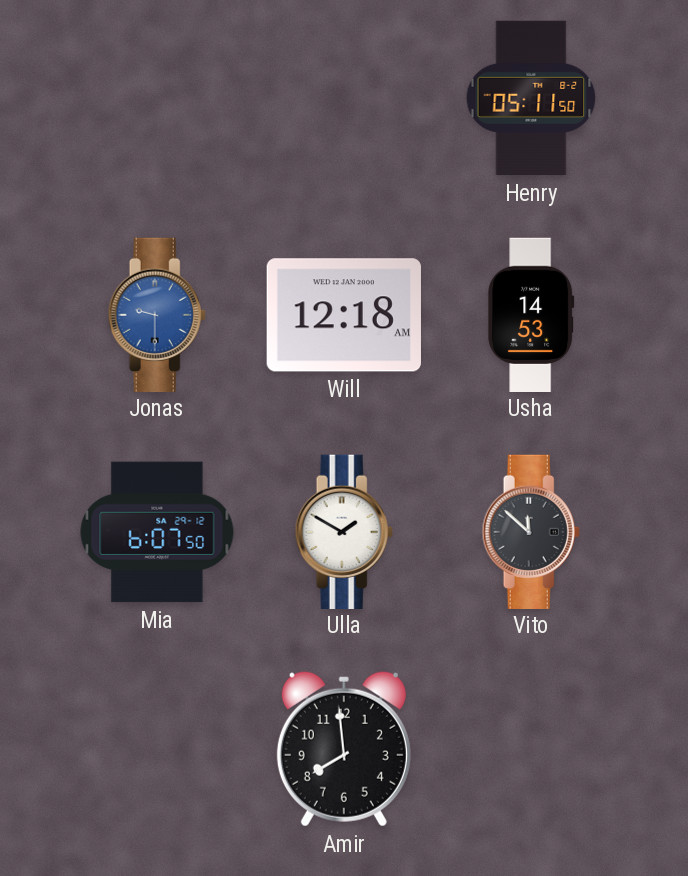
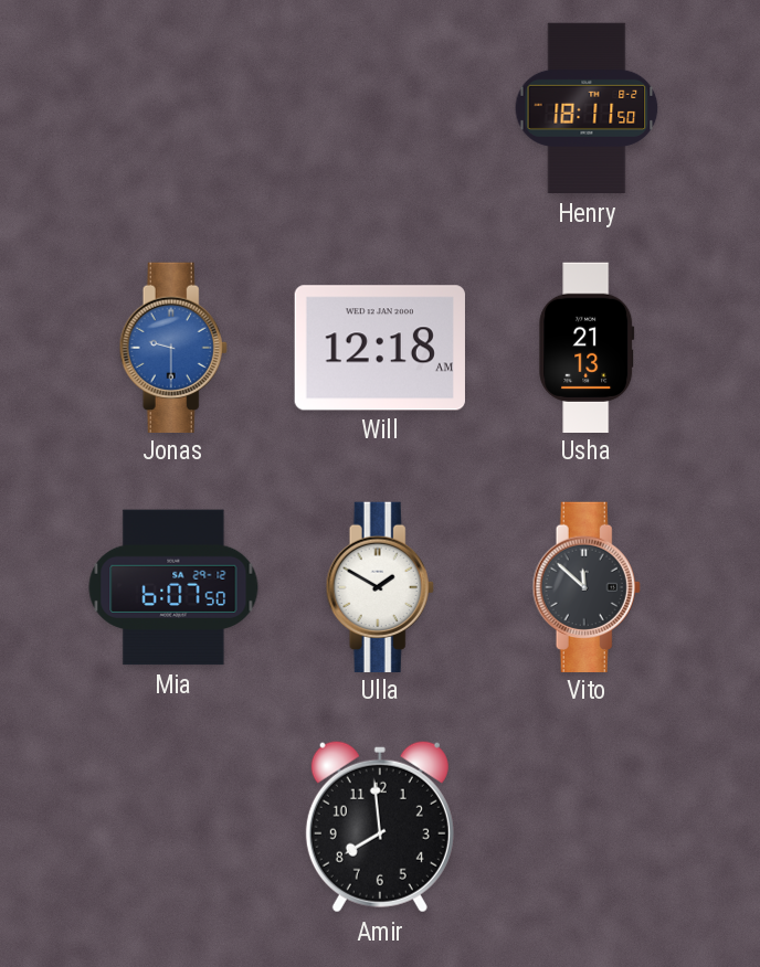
Henry: 05:11 -> 18:11
Usha: 14:53 -> 21:13
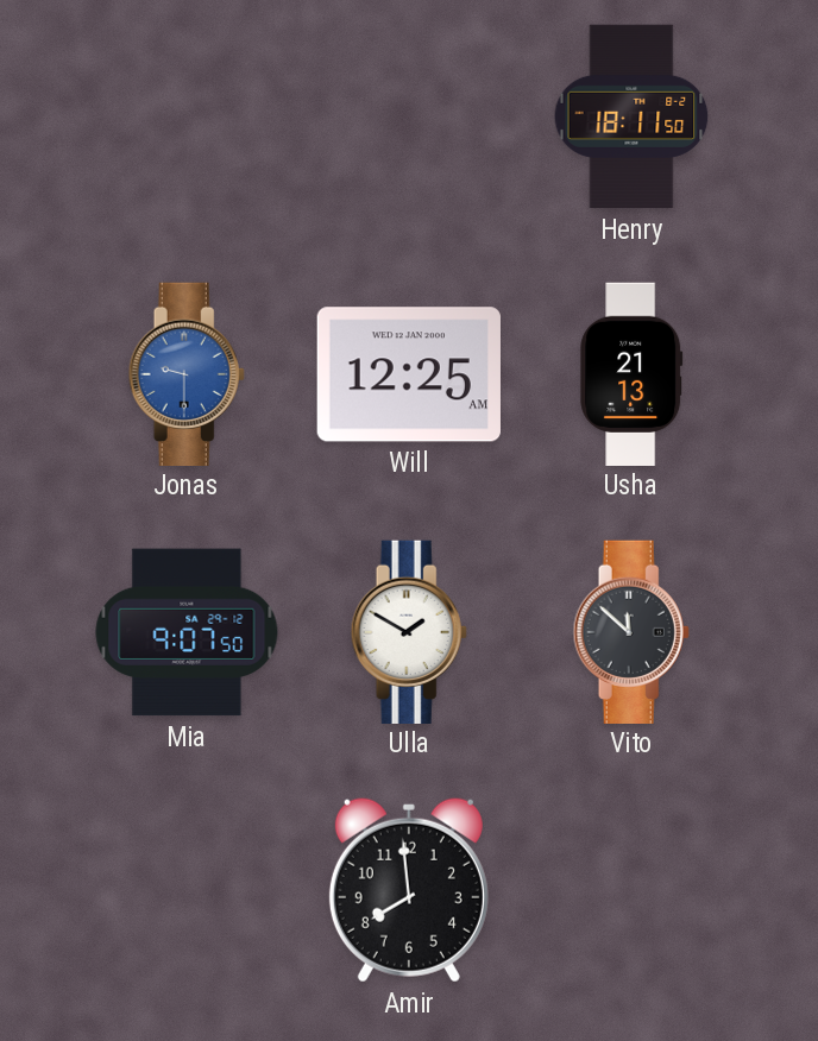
Will: 12:18 -> 12:25
Mia: 6:07 -> 9:07
